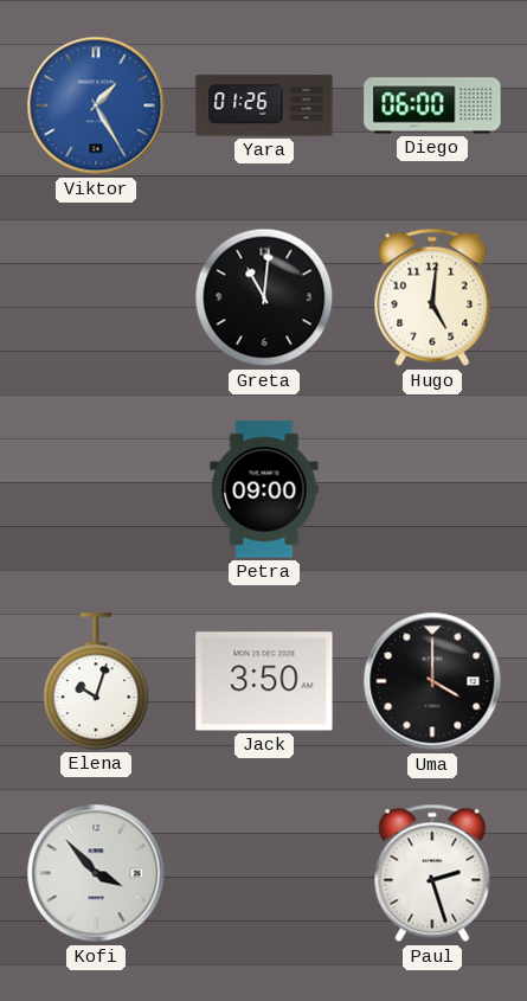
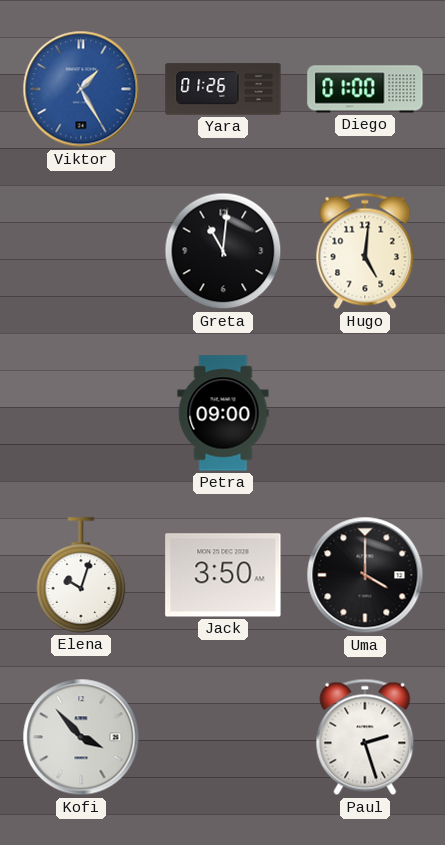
Diego: 06:00 -> 01:00
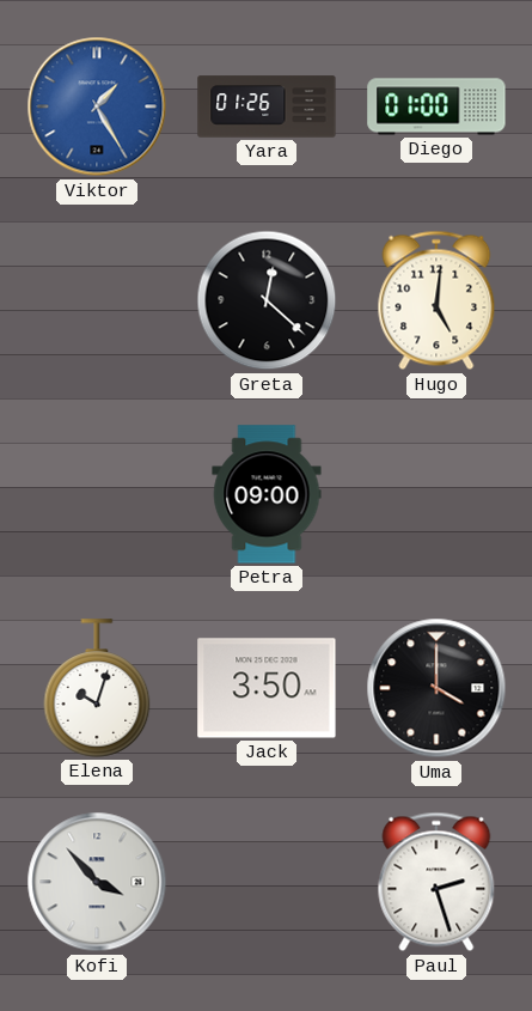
Greta: 11:01 -> 12:22
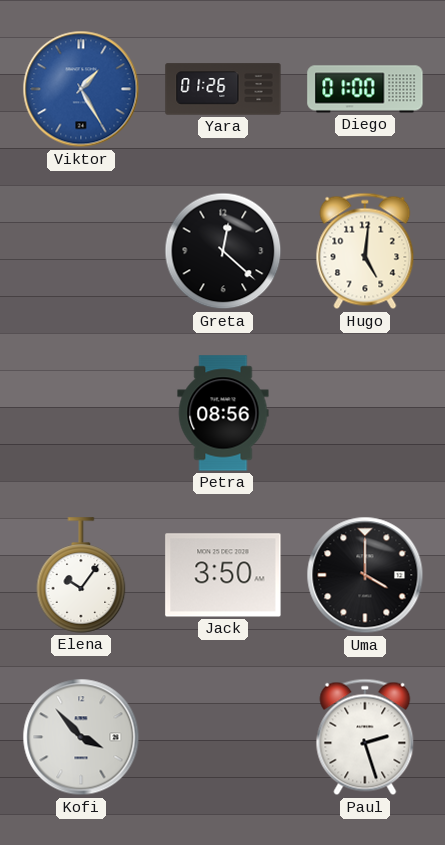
Petra: 09:00 -> 08:56
Elena: 10:03 -> 10:06
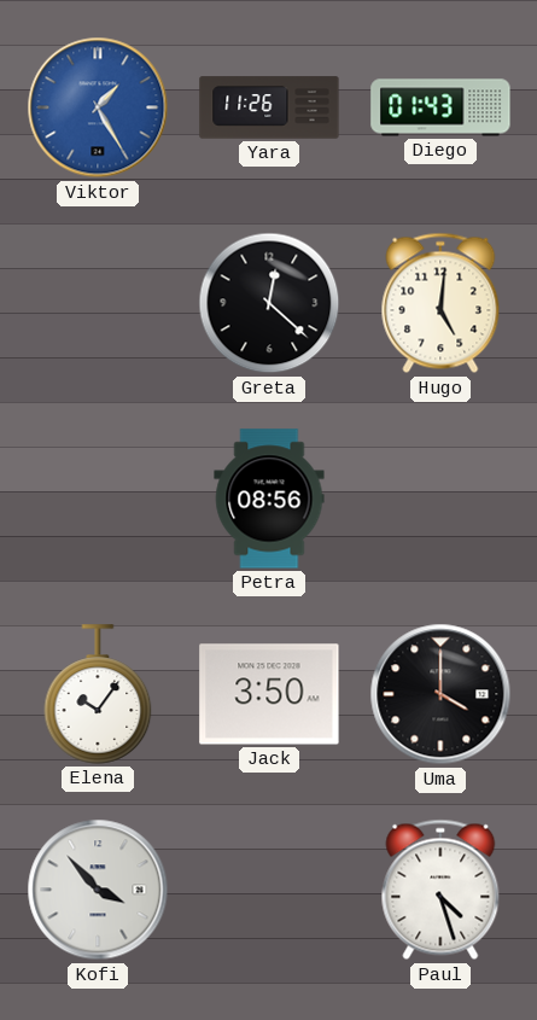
Yara: 01:26 -> 11:26
Diego: 01:00 -> 01:43
Paul: 2:27 -> 4:27
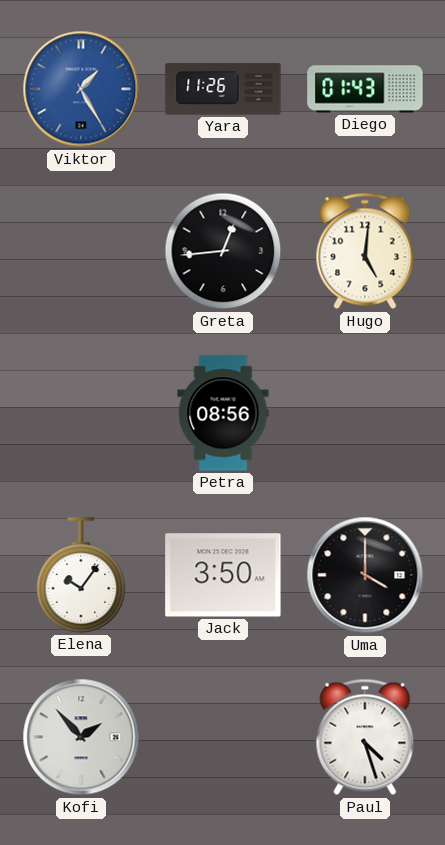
Greta: 12:22 -> 12:44
Kofi: 3:53 -> 1:53
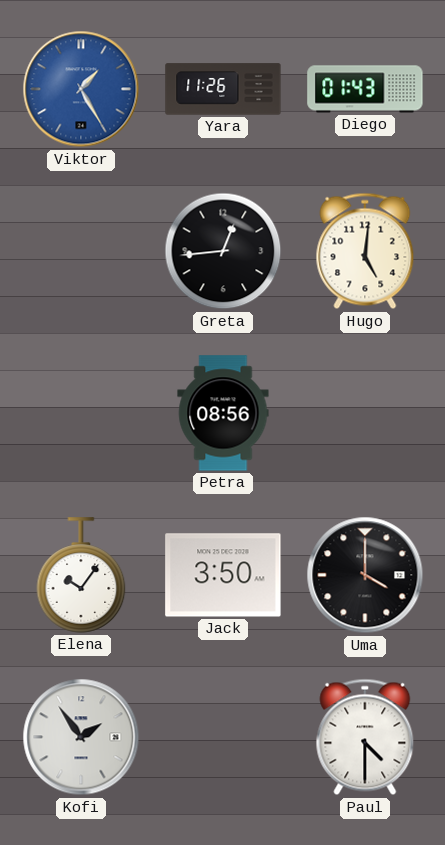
Kofi: 1:53 -> 1:54
Paul: 4:27 -> 4:30
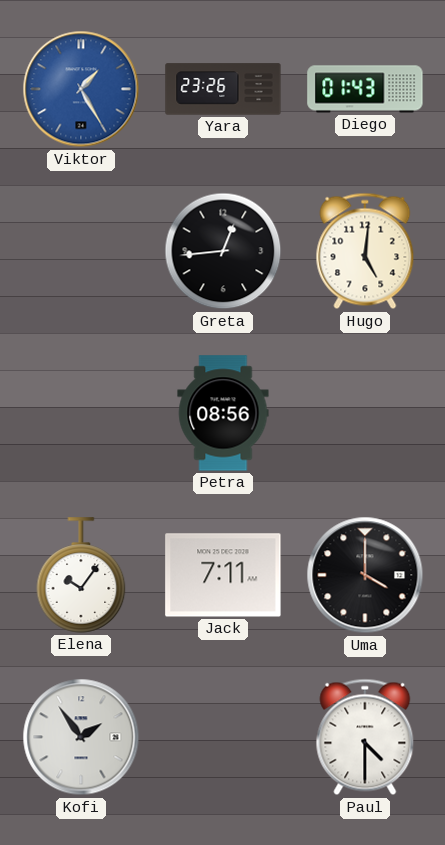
Yara: 11:26 -> 23:26
Jack: 3:50 -> 7:11
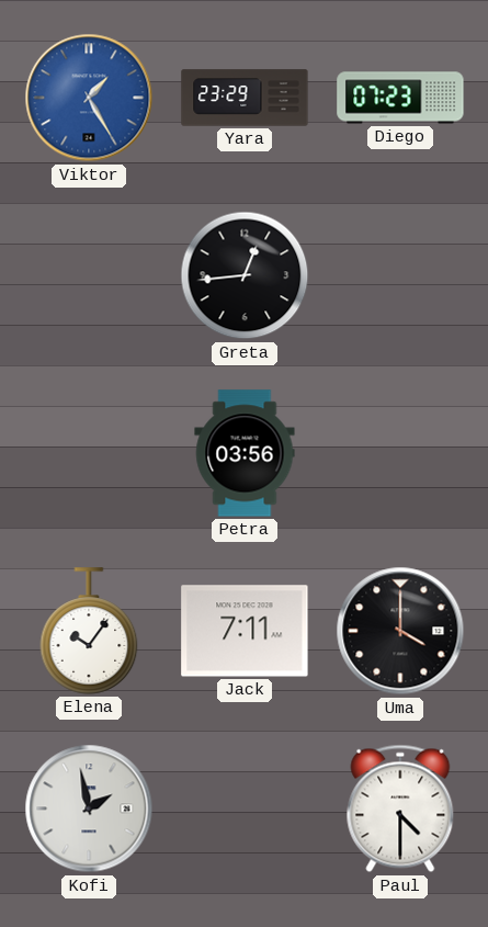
Yara: 23:26 -> 23:29
Diego: 01:43 -> 07:23
Hugo: 5:01 -> none
Petra: 08:56 -> 03:56
Kofi: 1:54 -> 1:58
